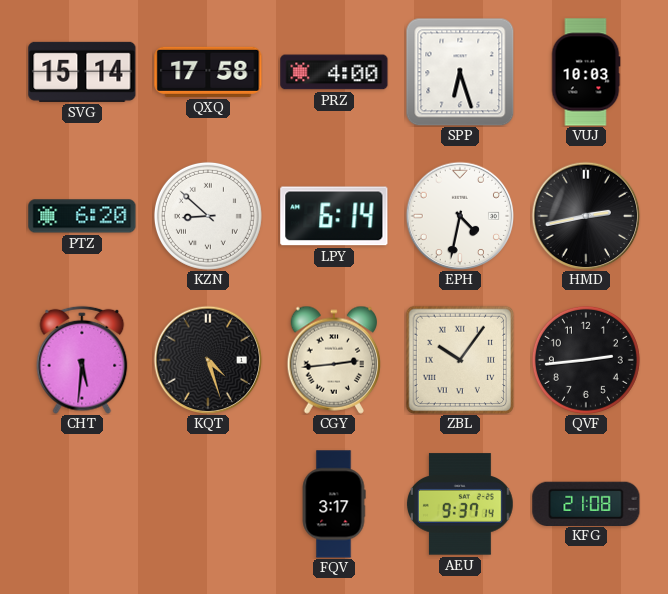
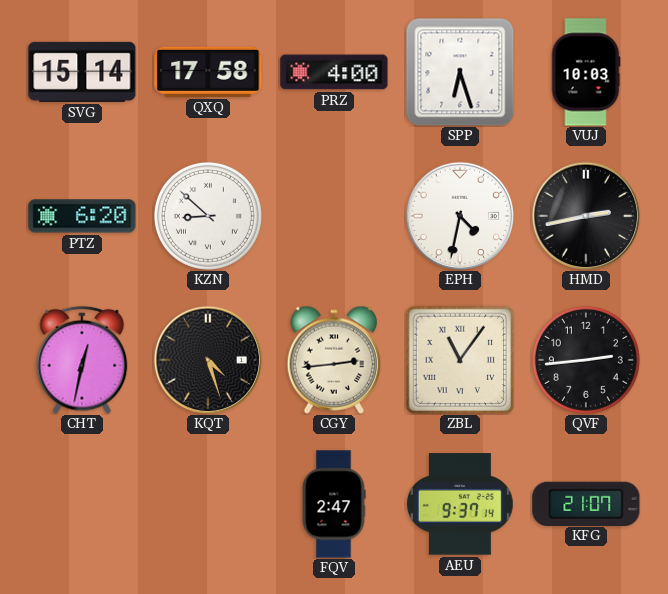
LPY: 6:14 -> none
CHT: 5:31 -> 12:32
ZBL: 10:06 -> 11:06
FQV: 3:17 -> 2:47
KFG: 21:08 -> 21:07
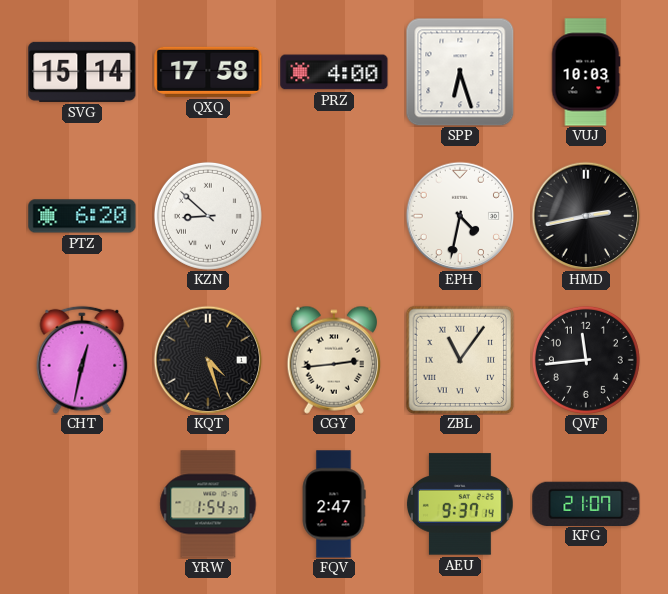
QVF: 2:44 -> 11:44
YRW: none -> 1:54
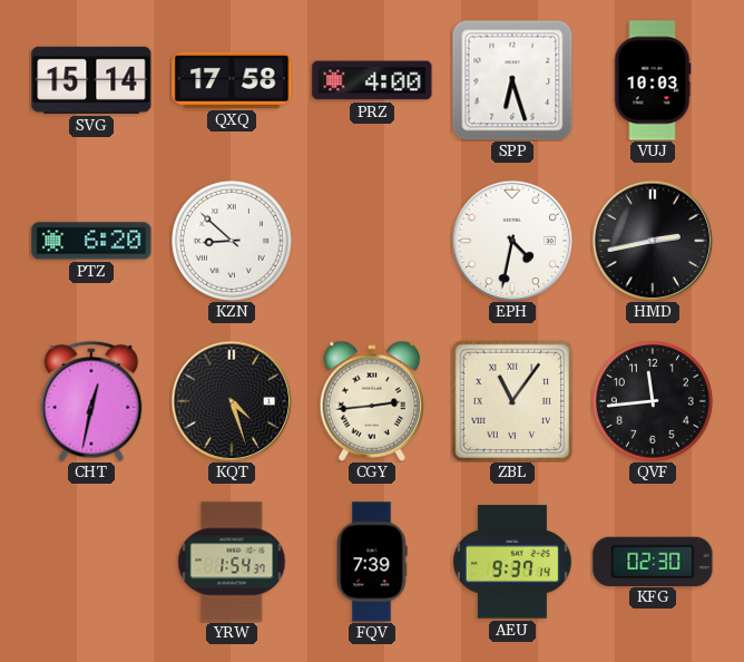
FQV: 2:47 -> 7:39
KFG: 21:07 -> 02:30
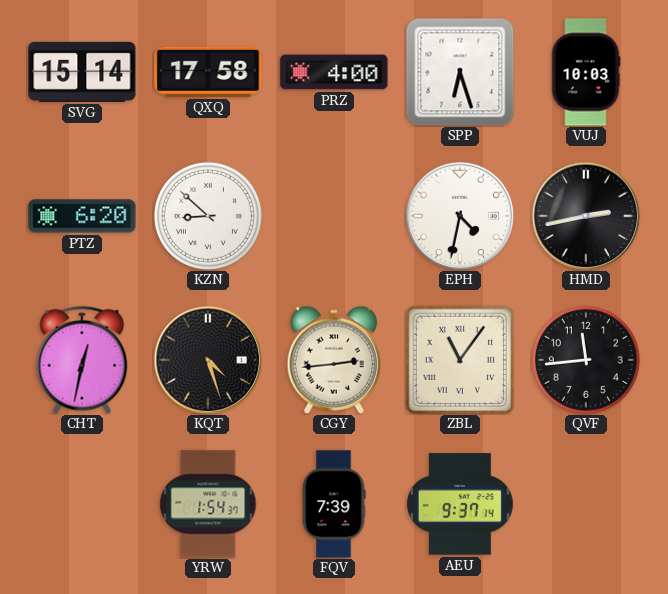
KFG: 02:30 -> none
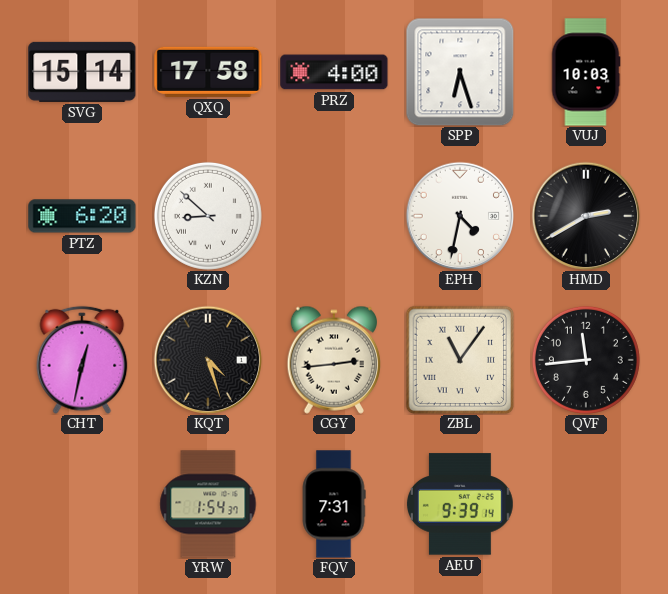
HMD: 2:43 -> 2:40
FQV: 7:39 -> 7:31
AEU: 9:37 -> 9:39
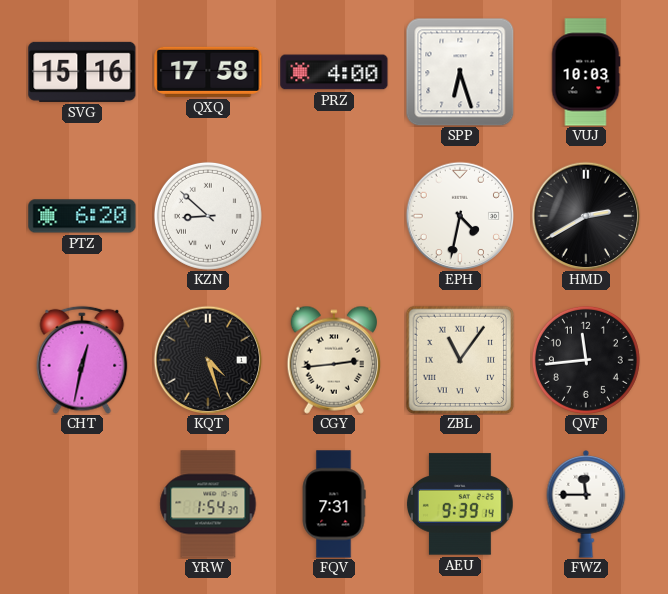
SVG: 15:14 -> 15:16
FWZ: none -> 11:45
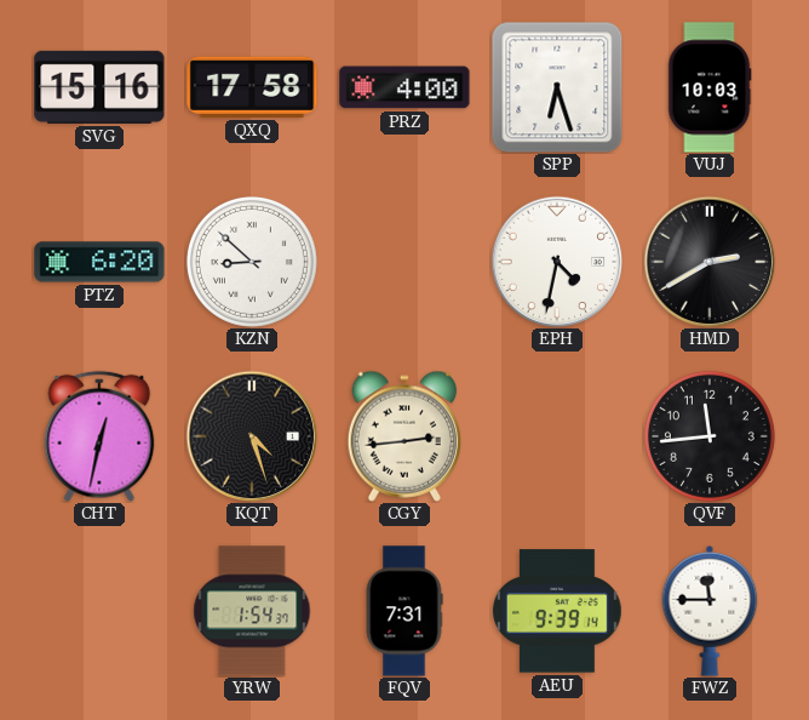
ZBL: 11:06 -> none
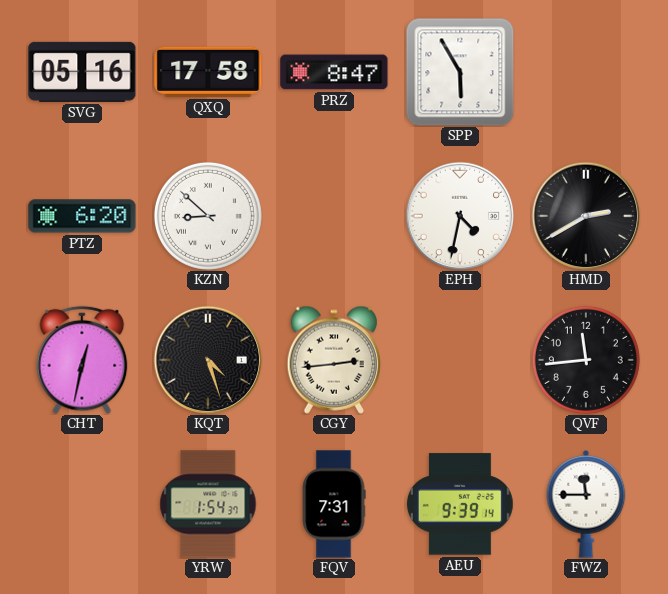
SVG: 15:16 -> 05:16
PRZ: 4:00 -> 8:47
SPP: 6:27 -> 5:55
VUJ: 10:03 -> none
